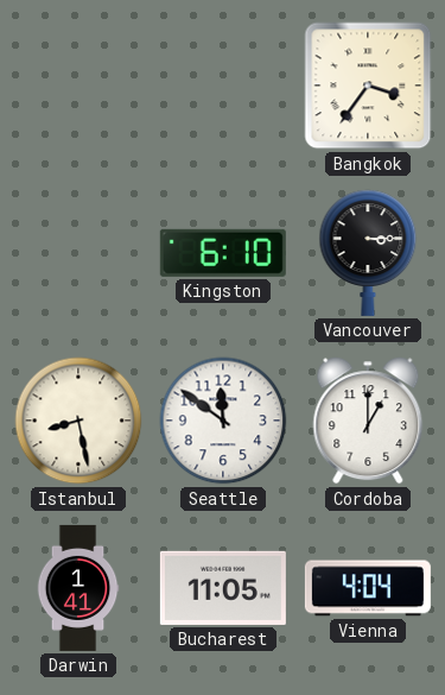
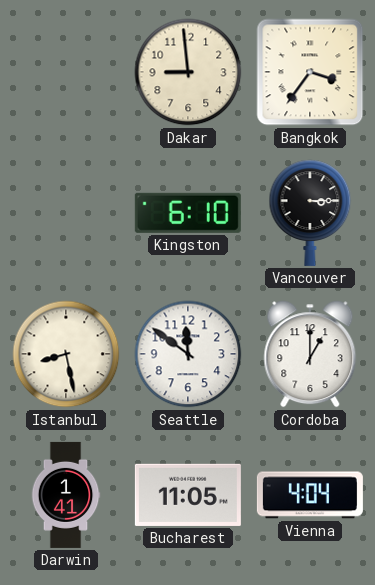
Dakar: none -> 8:59
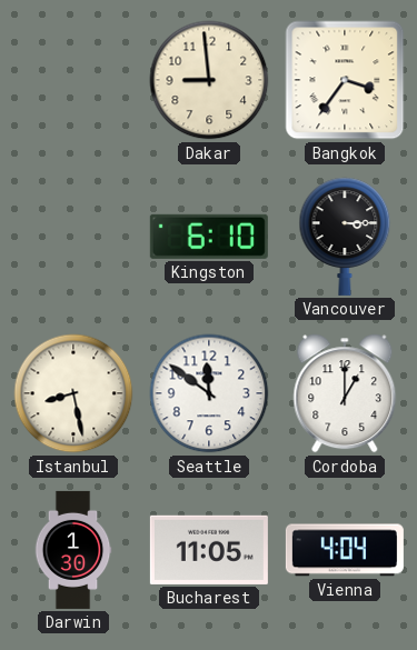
Darwin: 1:41 -> 1:30
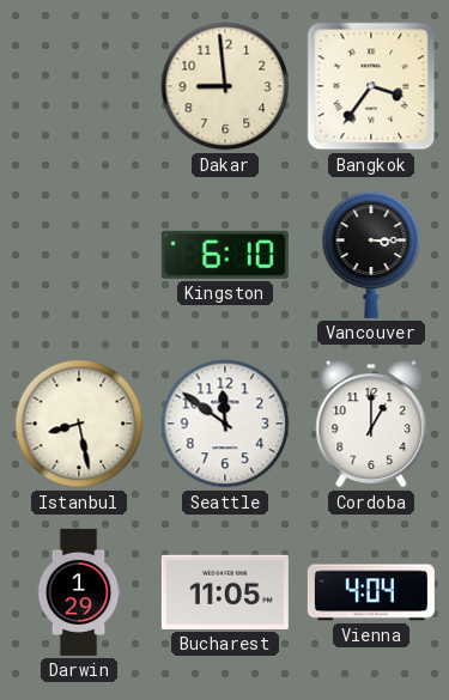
Darwin: 1:30 -> 1:29
